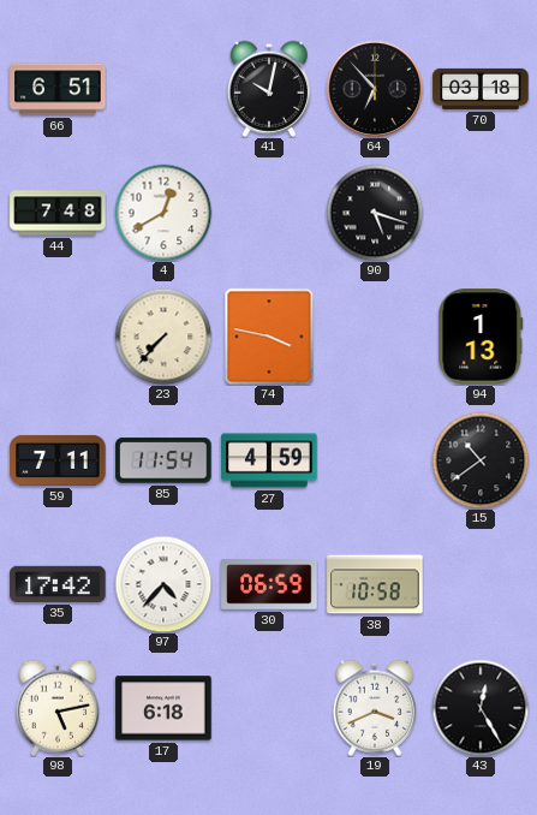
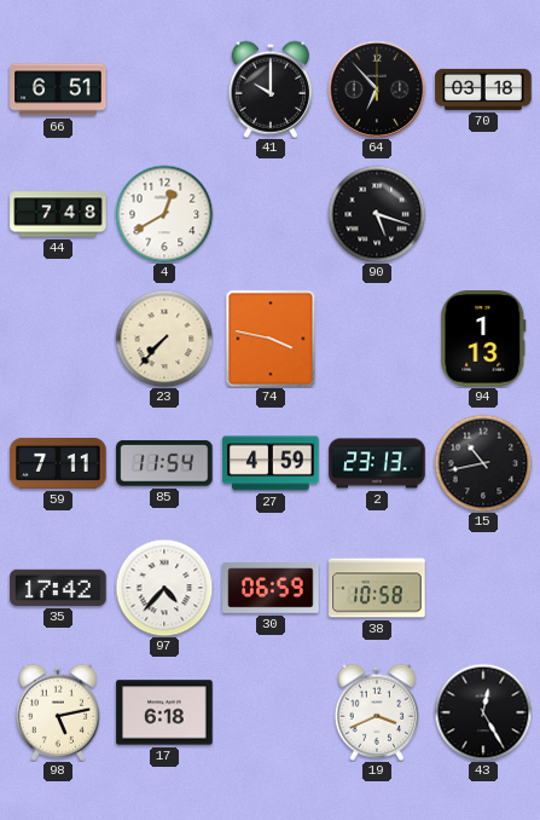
41: 10:02 -> 10:00
2: none -> 23:13
15: 10:39 -> 10:43
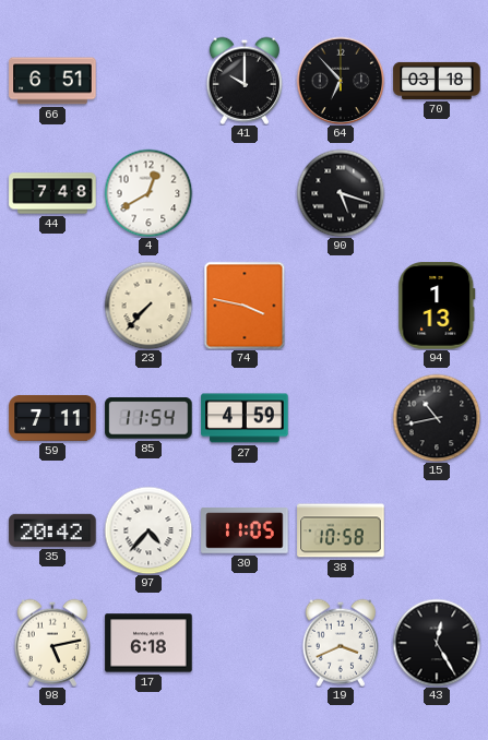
2: 23:13 -> none
35: 17:42 -> 20:42
30: 06:59 -> 11:05
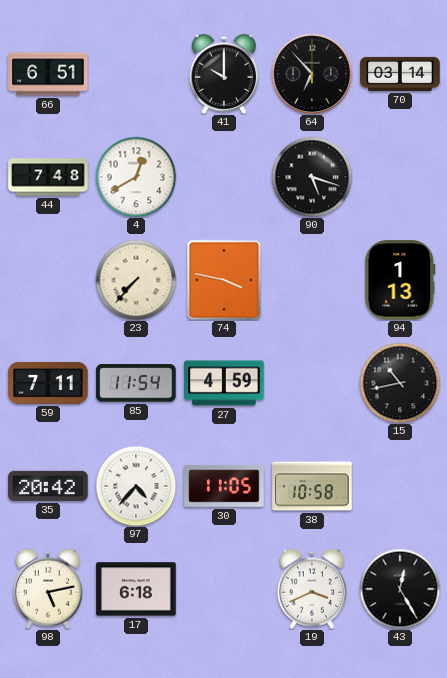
70: 03:18 -> 03:14
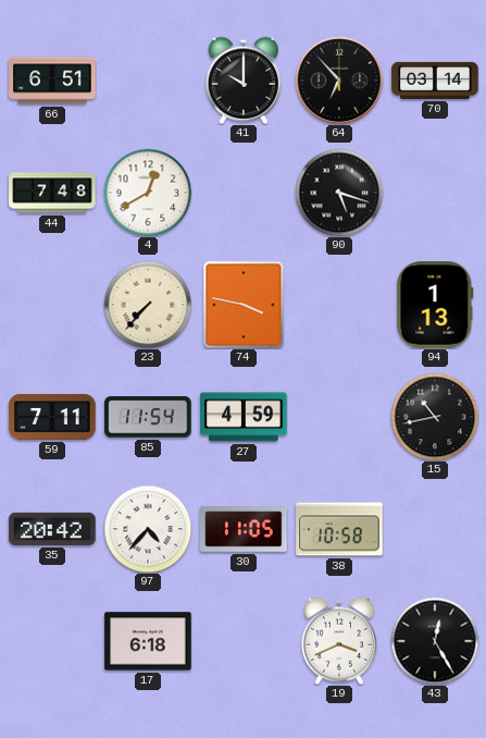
98: 5:13 -> none
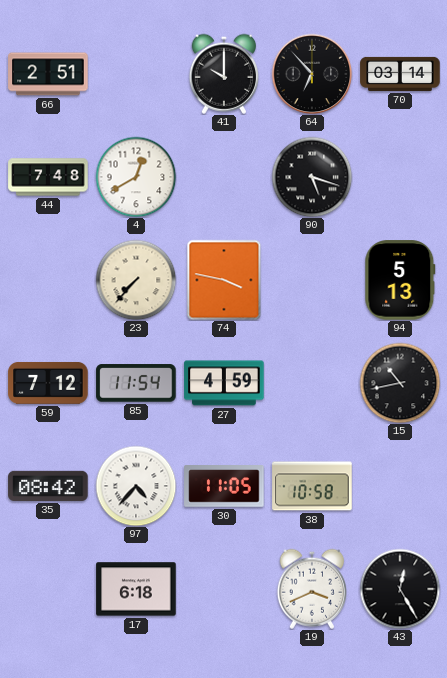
66: 6:51 -> 2:51
94: 1:13 -> 5:13
59: 7:11 -> 7:12
35: 20:42 -> 08:42
